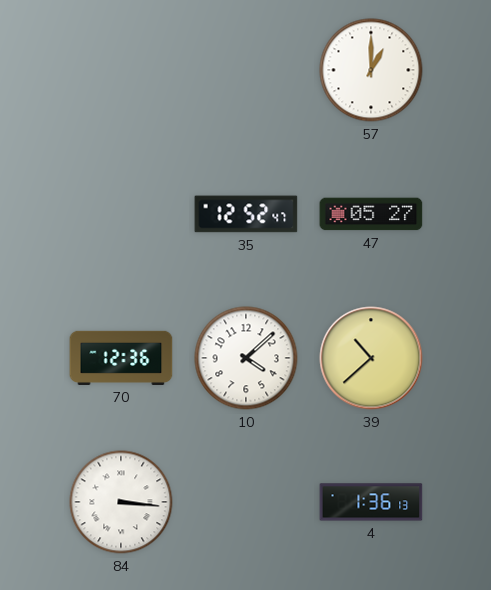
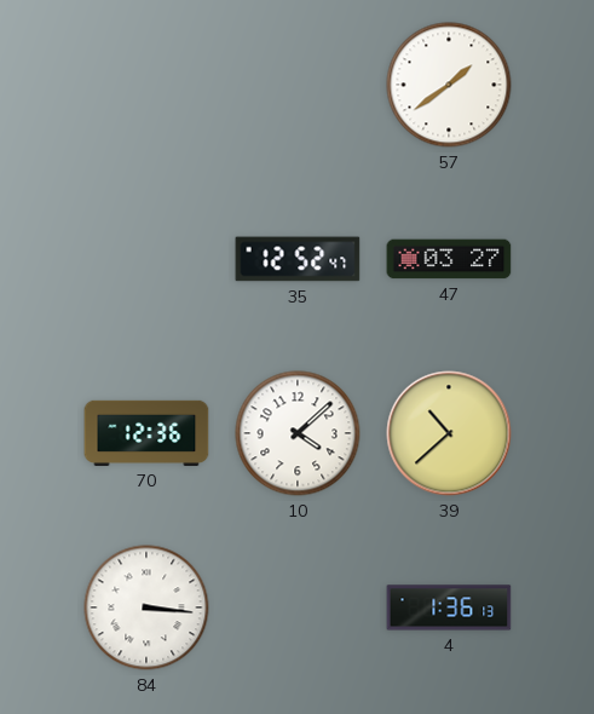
57: 1:00 -> 1:39
47: 05:27 -> 03:27
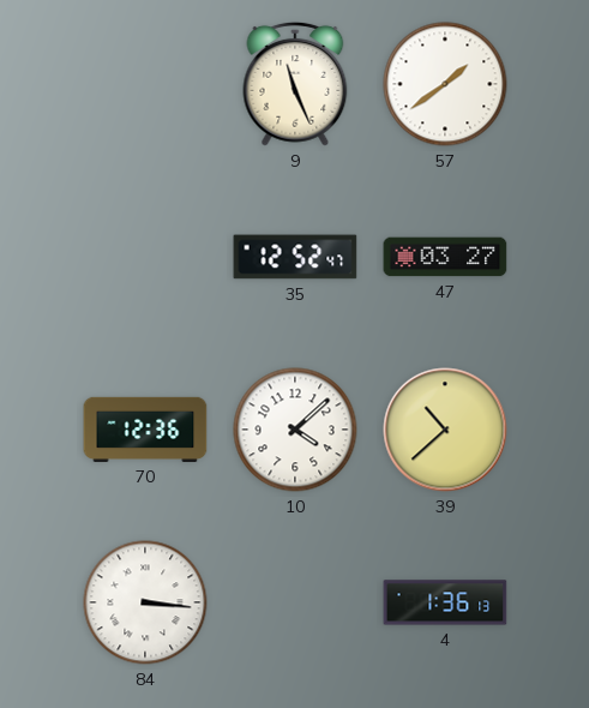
9: none -> 11:26
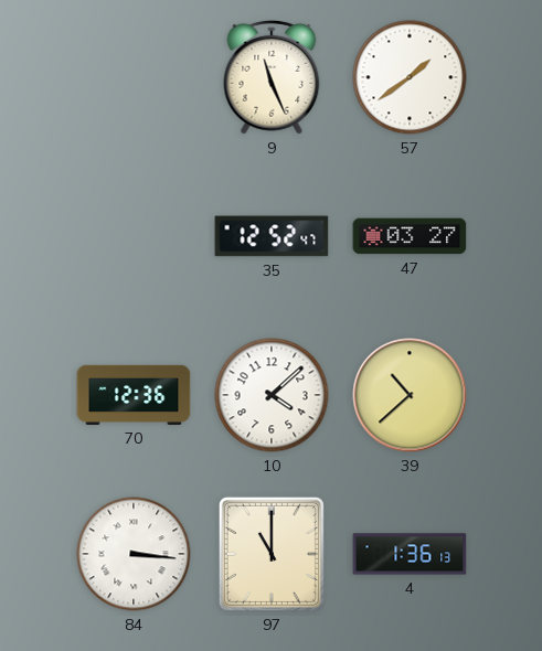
97: none -> 11:00
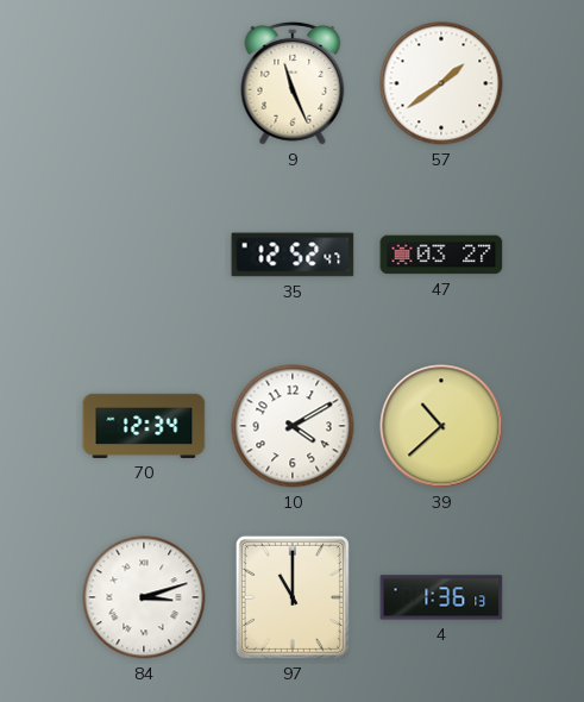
70: 12:36 -> 12:34
10: 4:08 -> 4:10
84: 3:16 -> 3:12
